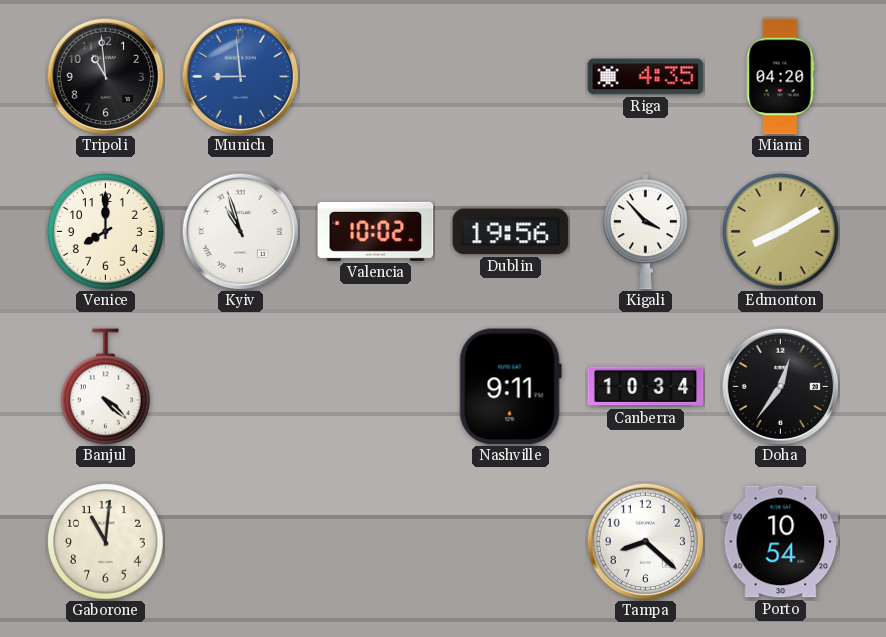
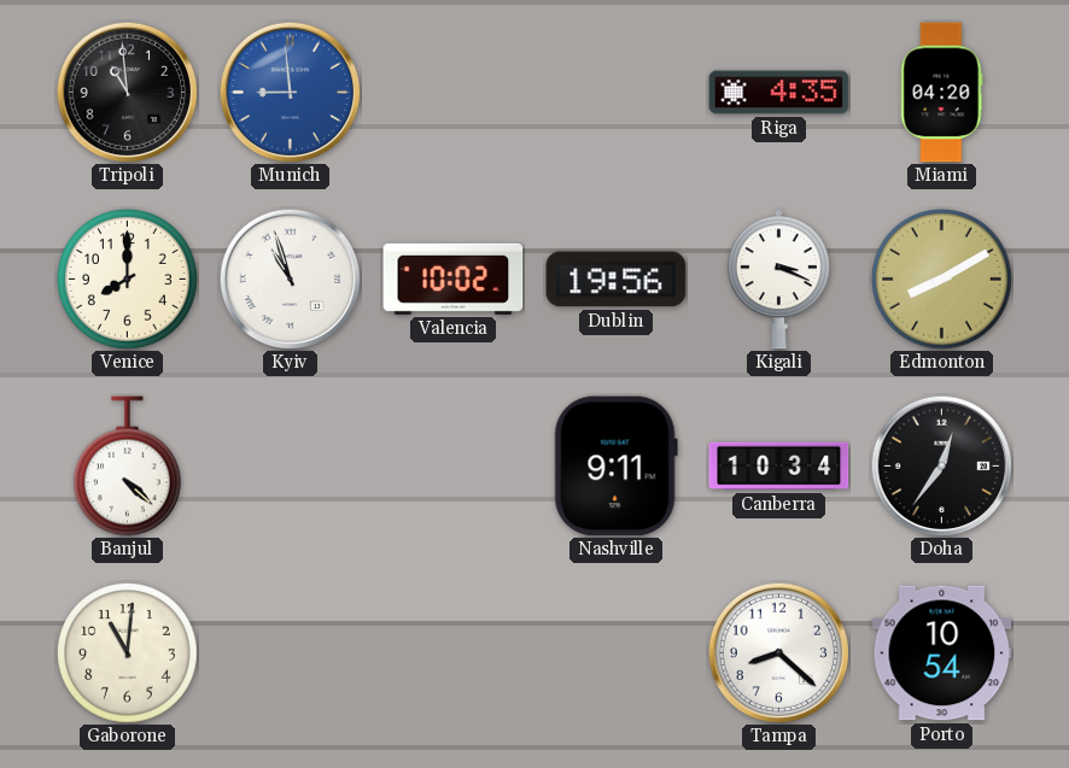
Kigali: 3:53 -> 3:19
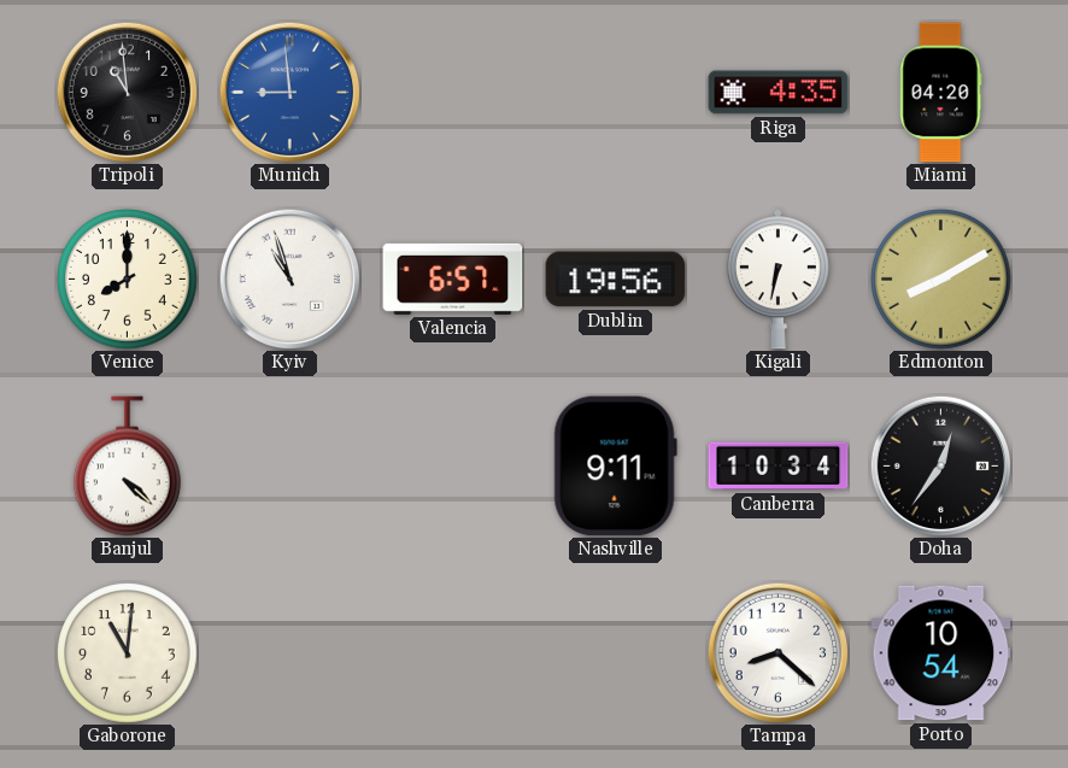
Valencia: 10:02 -> 6:57
Kigali: 3:19 -> 6:32
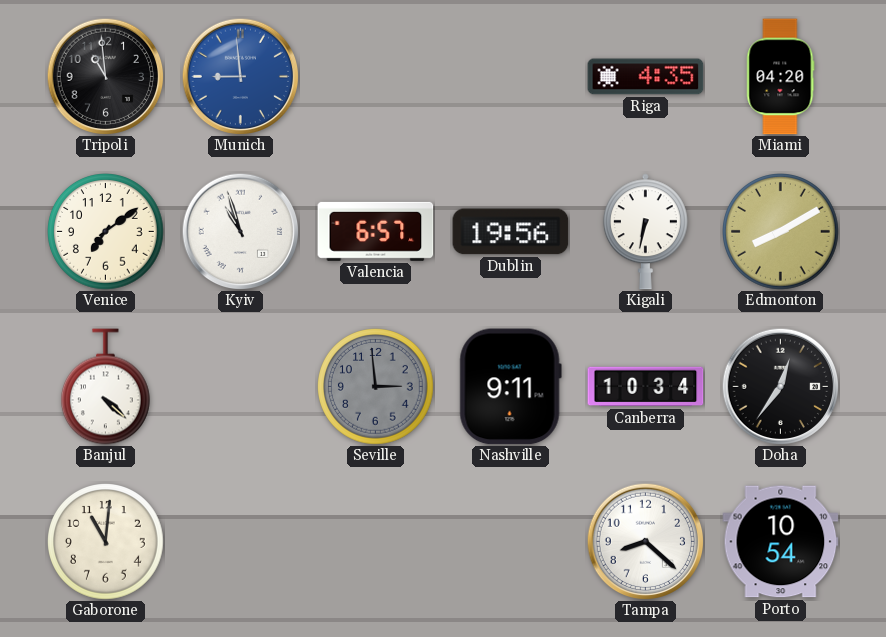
Venice: 8:00 -> 7:09
Seville: none -> 2:59
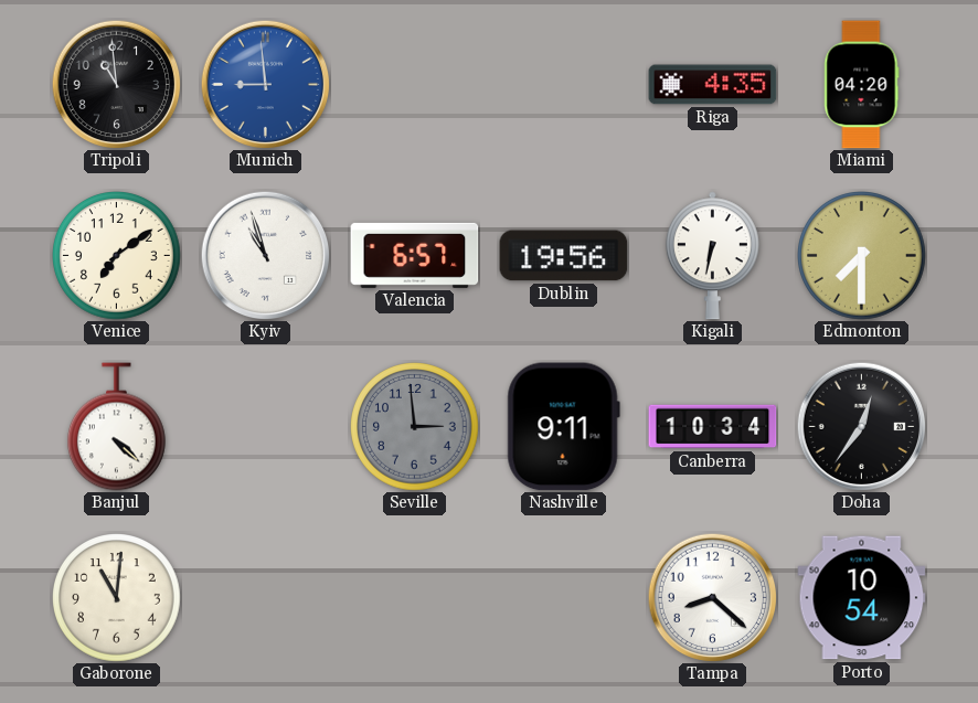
Edmonton: 8:10 -> 7:30
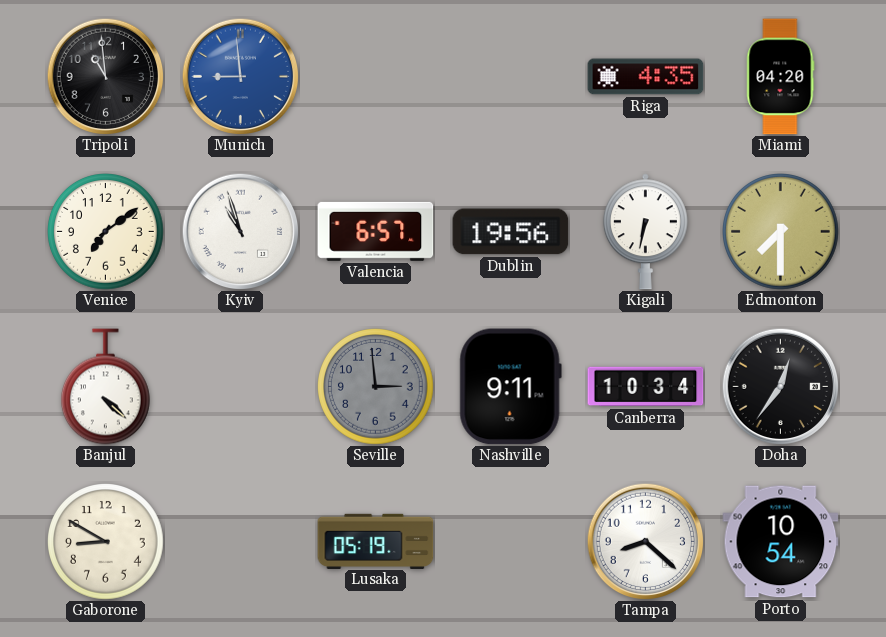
Gaborone: 11:01 -> 8:50
Lusaka: none -> 05:19
